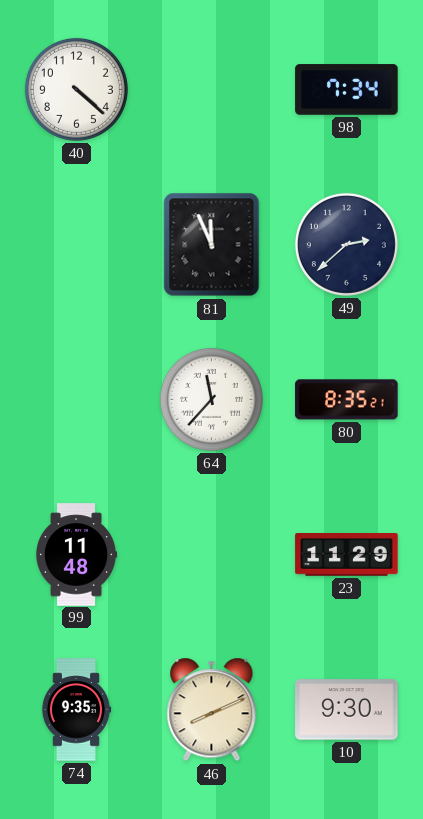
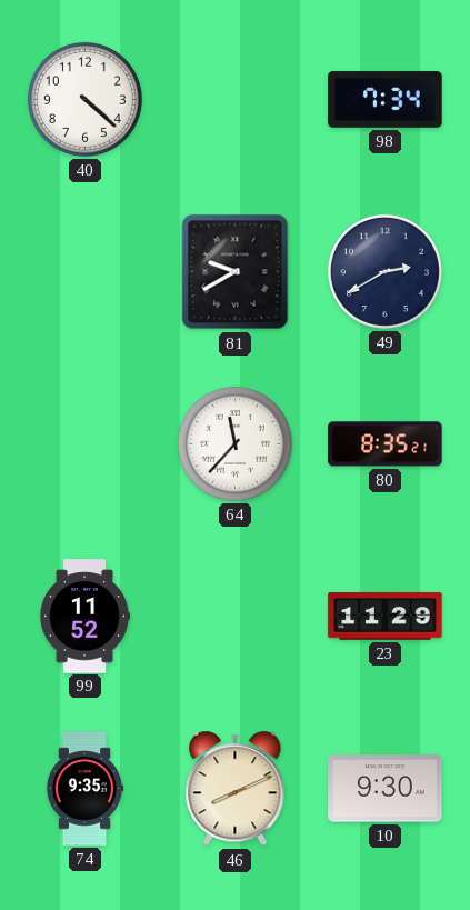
81: 11:56 -> 9:40
49: 2:38 -> 2:40
99: 11:48 -> 11:52
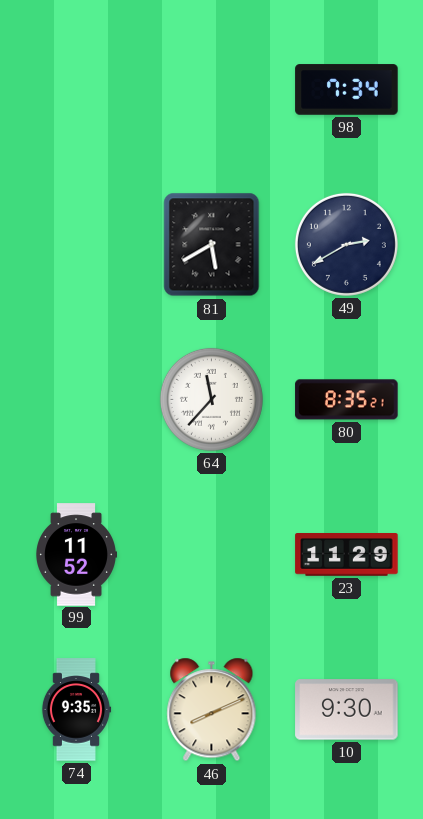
40: 4:22 -> none
81: 9:40 -> 5:40
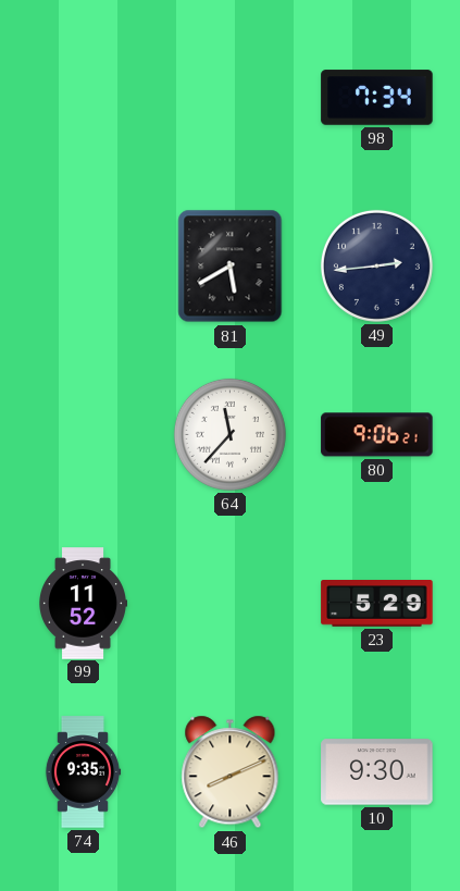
49: 2:40 -> 2:44
80: 8:35 -> 9:06
23: 11:29 -> 5:29
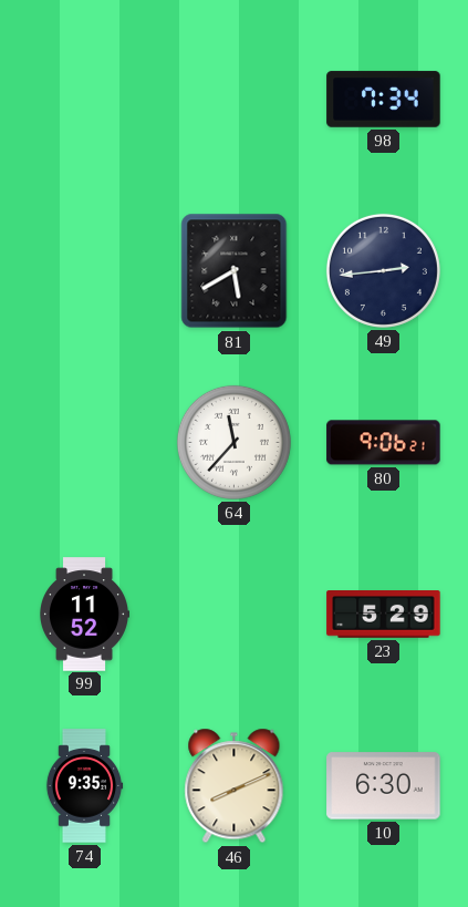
10: 9:30 -> 6:30
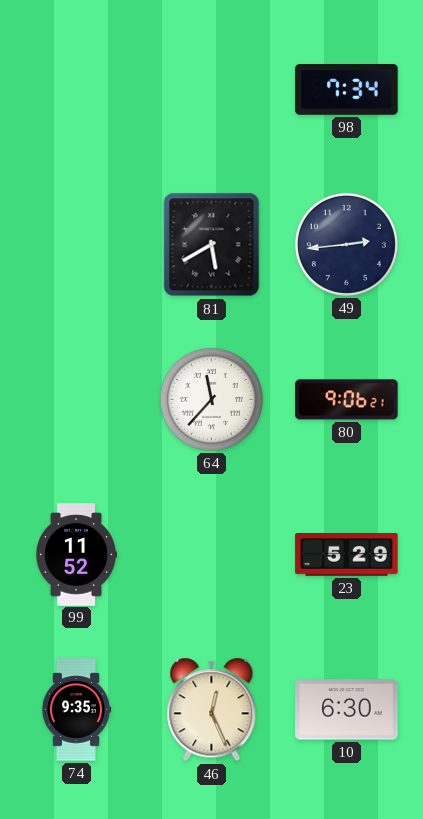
46: 8:11 -> 12:26
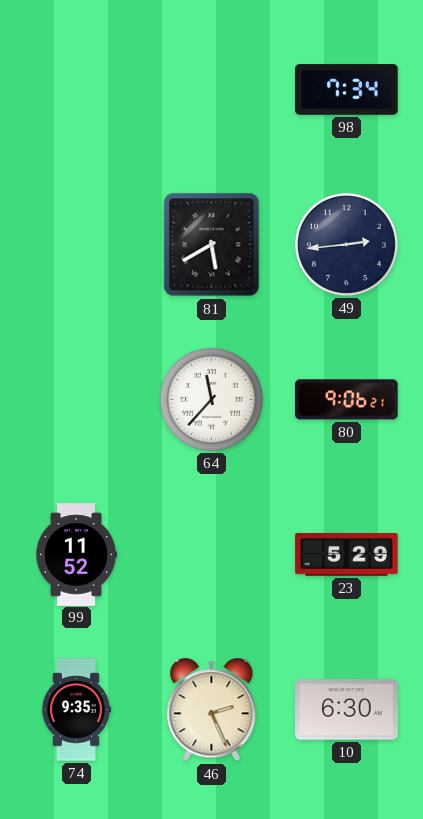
46: 12:26 -> 2:26
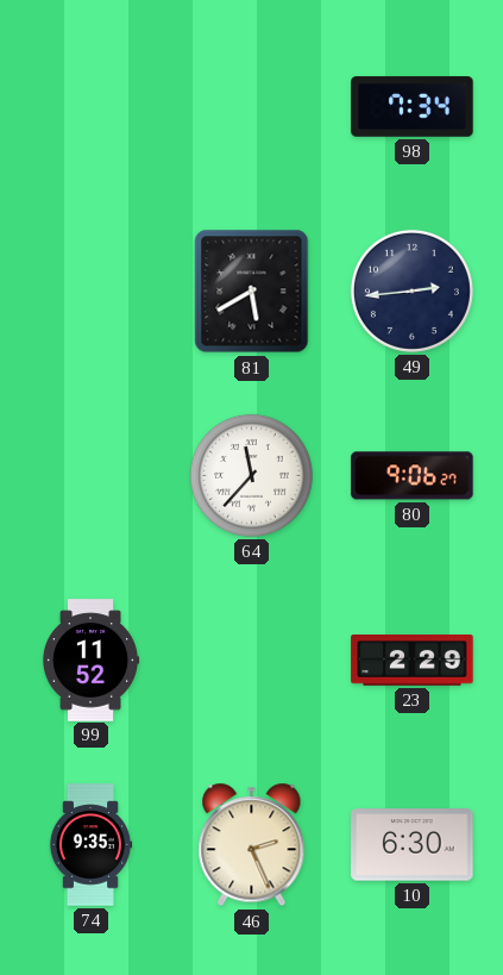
80: 9:06:21 -> 9:06:27
23: 5:29 -> 2:29
